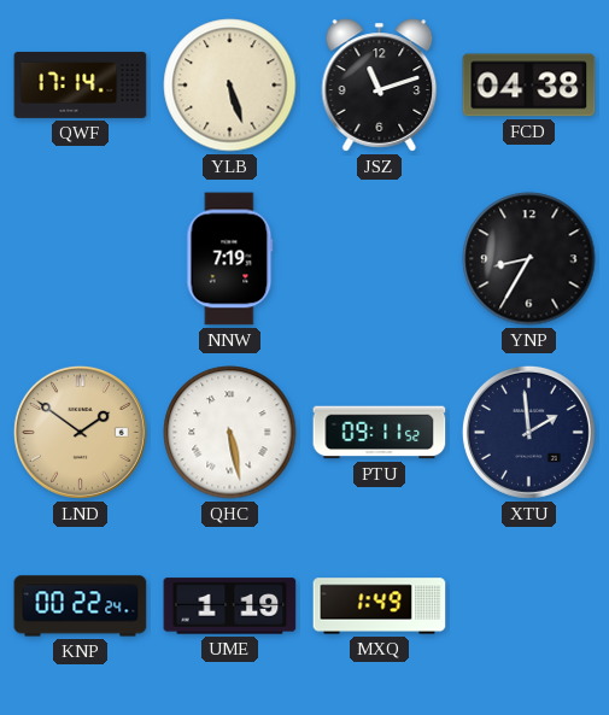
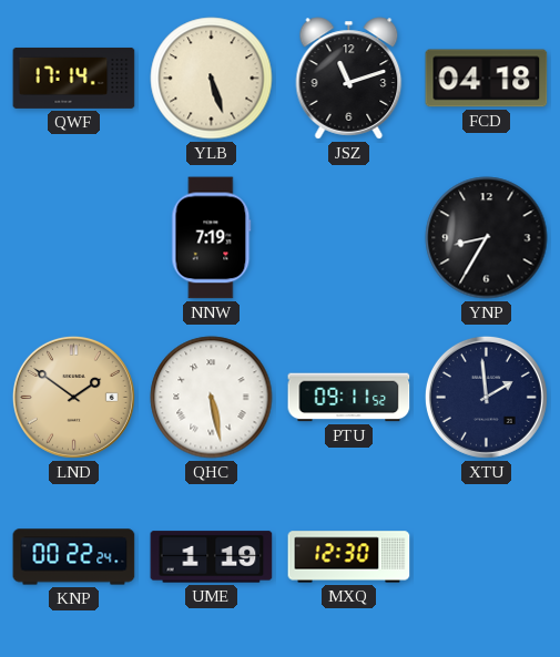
FCD: 04:38 -> 04:18
MXQ: 1:49 -> 12:30
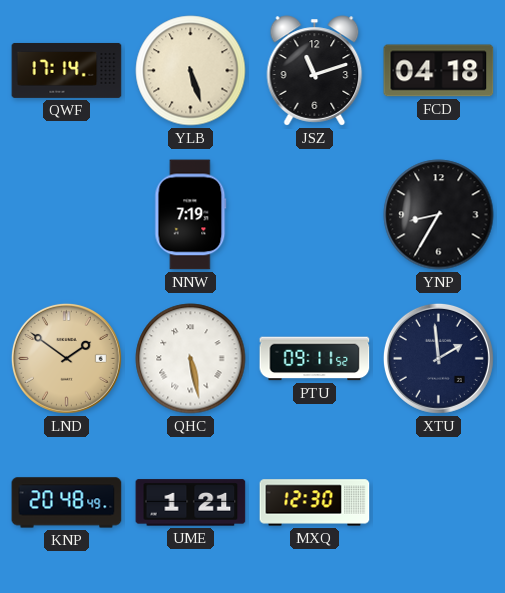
KNP: 00:22 -> 20:48
UME: 1:19 -> 1:21
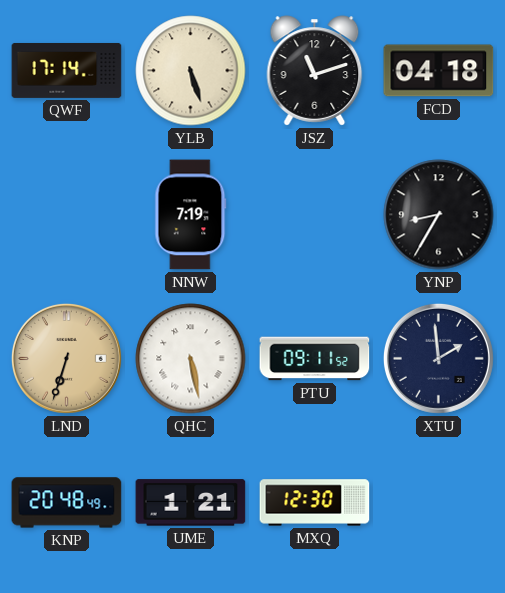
LND: 1:51 -> 6:33
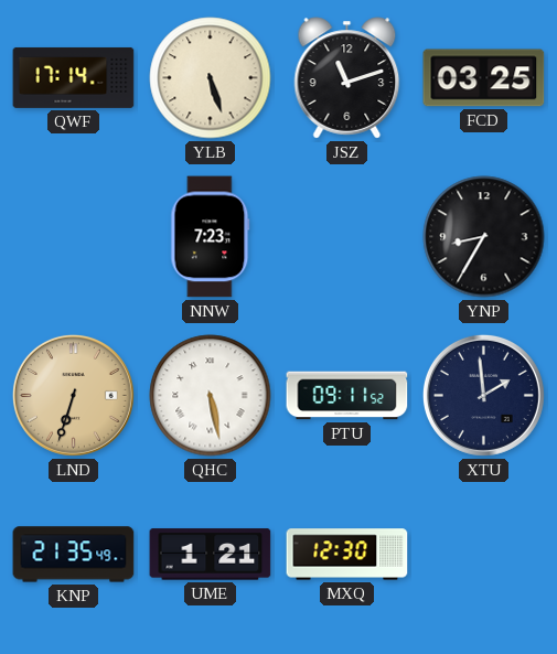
FCD: 04:18 -> 03:25
NNW: 7:19 -> 7:23
KNP: 20:48 -> 21:35
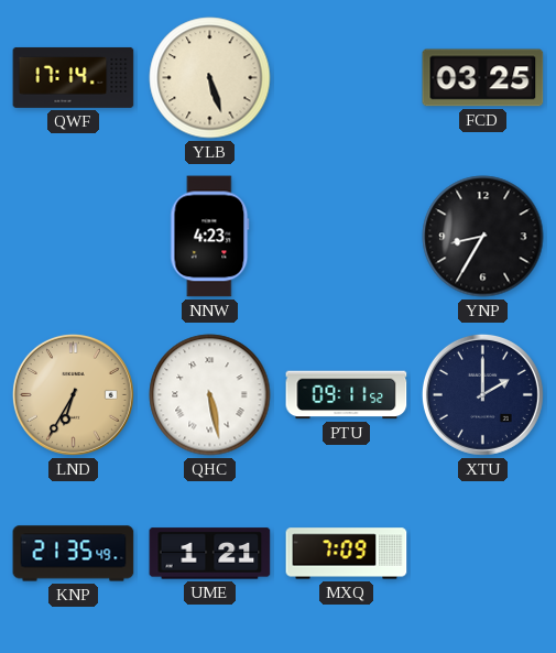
JSZ: 11:12 -> none
NNW: 7:23 -> 4:23
LND: 6:33 -> 6:35
XTU: 1:59 -> 2:00
MXQ: 12:30 -> 7:09
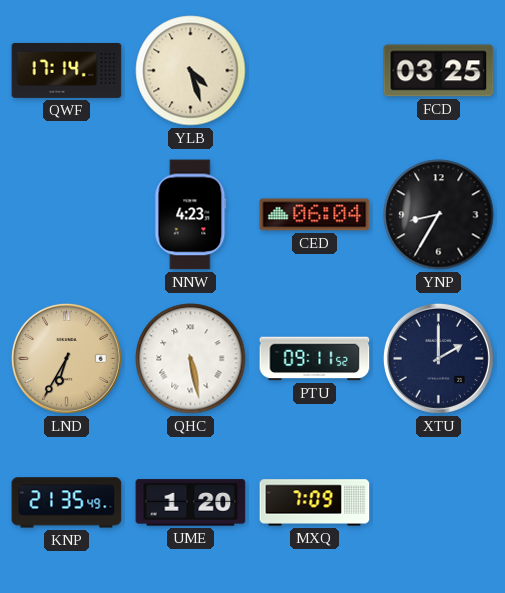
YLB: 5:27 -> 4:27
CED: none -> 06:04
UME: 1:21 -> 1:20
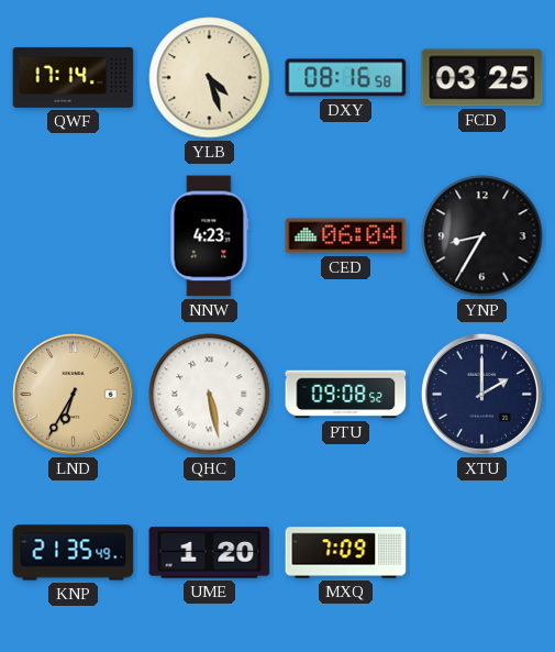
DXY: none -> 08:16
PTU: 09:11 -> 09:08
